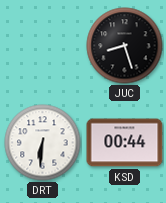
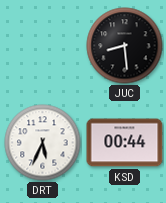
JUC: 8:27 -> 8:29
DRT: 6:31 -> 5:34
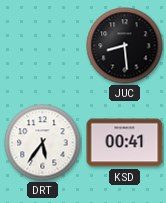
DRT: 5:34 -> 5:36
KSD: 00:44 -> 00:41
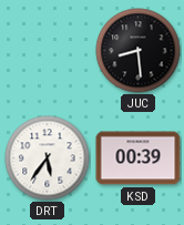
KSD: 00:41 -> 00:39
